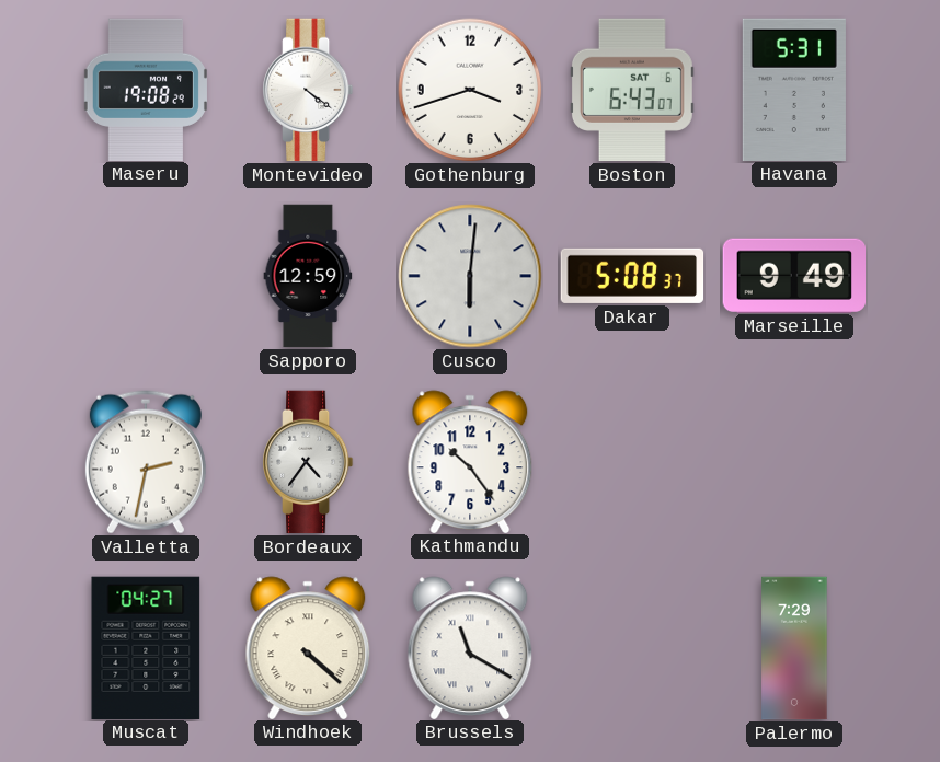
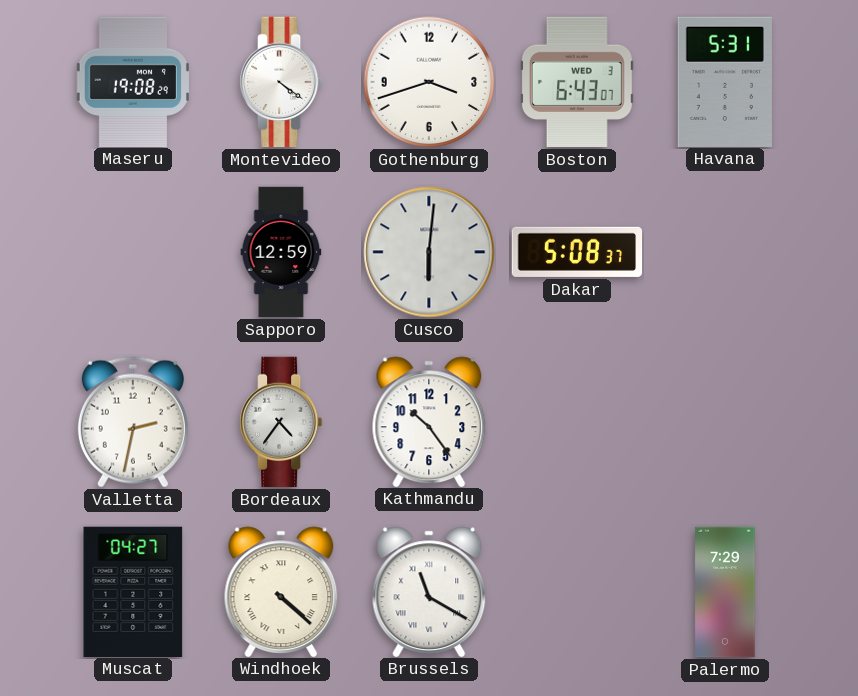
Boston date: SAT 6 -> WED 3
Marseille: 9:49 -> none
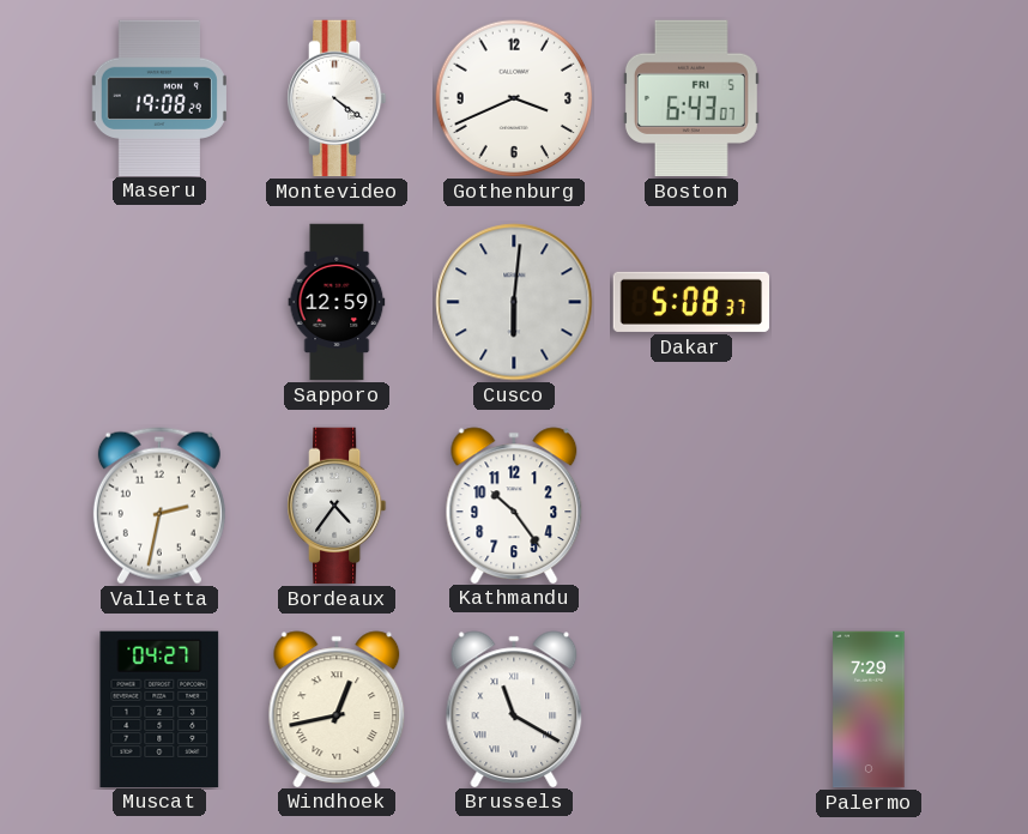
Gothenburg: 3:42 -> 3:41
Boston date: WED 3 -> FRI 5
Havana: 5:31 -> none
Windhoek: 4:22 -> 12:43
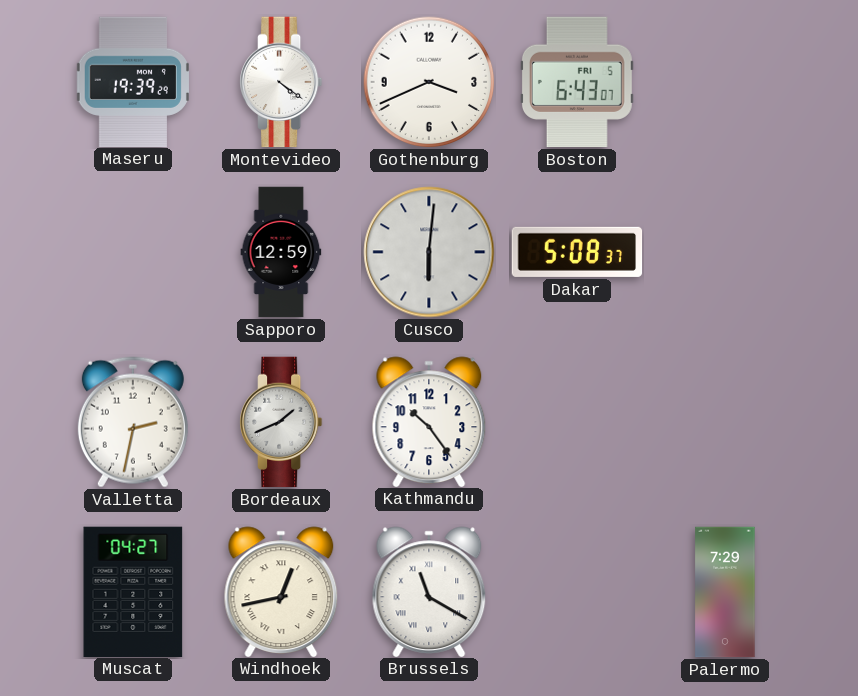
Maseru: 19:08 -> 19:39
Bordeaux: 4:36 -> 1:41
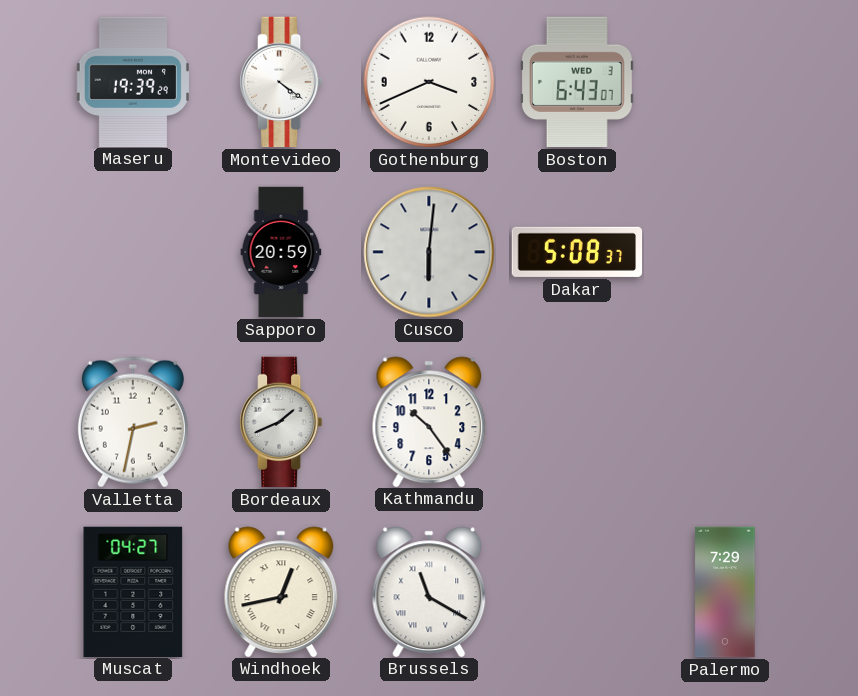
Boston date: FRI 5 -> WED 3
Sapporo: 12:59 -> 20:59
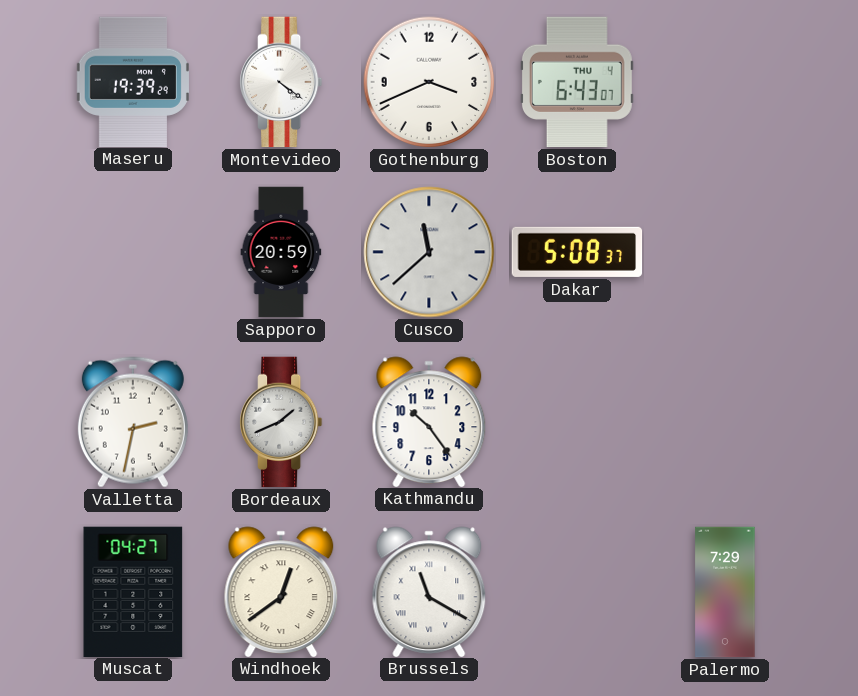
Boston date: WED 3 -> THU 4
Cusco: 6:01 -> 11:38
Windhoek: 12:43 -> 12:39
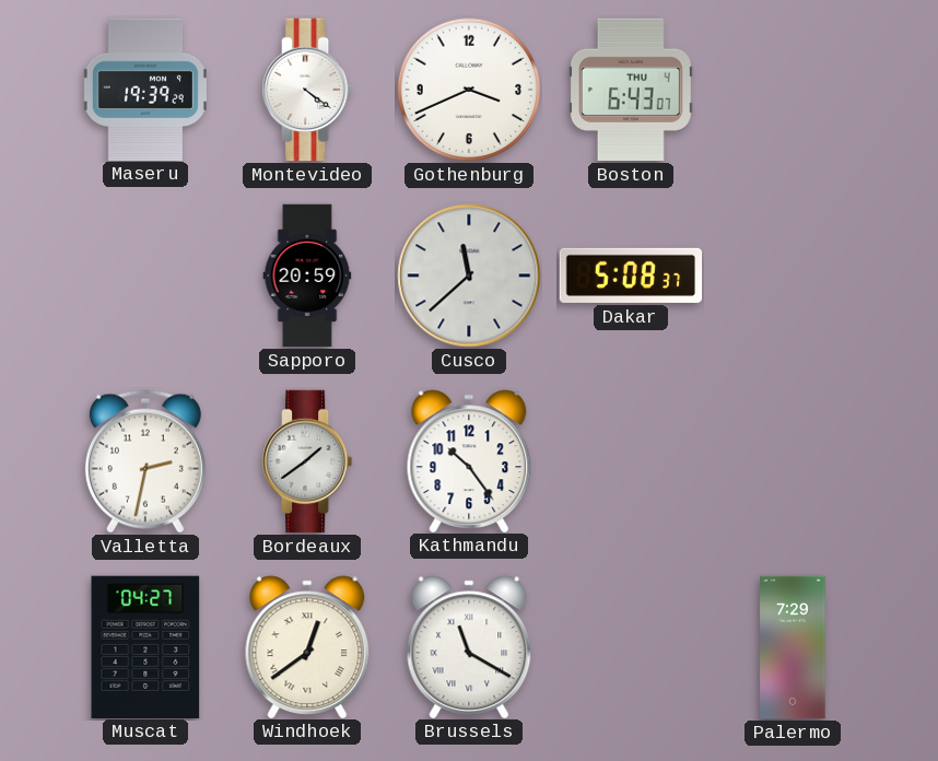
Bordeaux: 1:41 -> 1:39
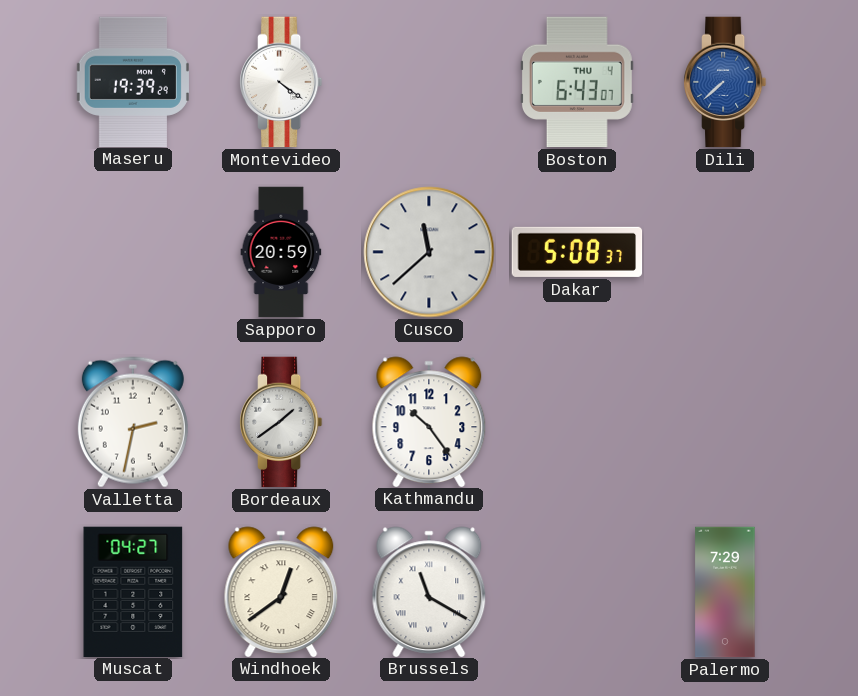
Gothenburg: 3:41 -> none
Dili: none -> 7:38
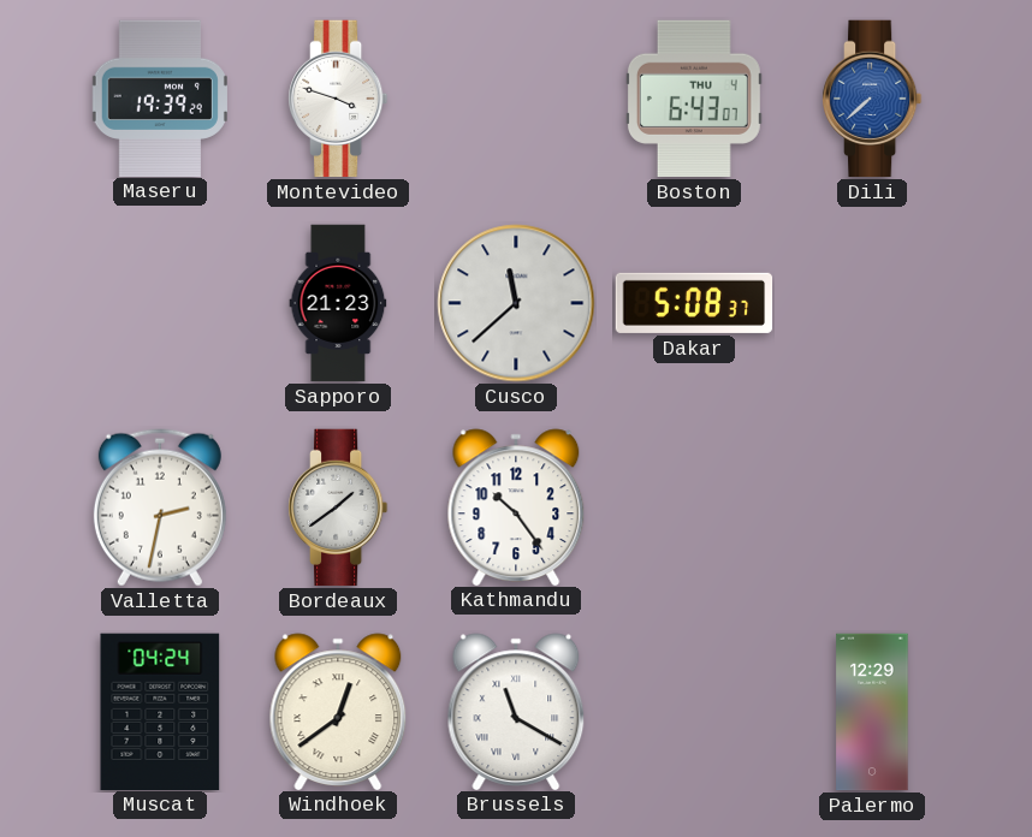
Montevideo: 4:21 -> 3:48
Sapporo: 20:59 -> 21:23
Muscat: 04:27 -> 04:24
Palermo: 7:29 -> 12:29
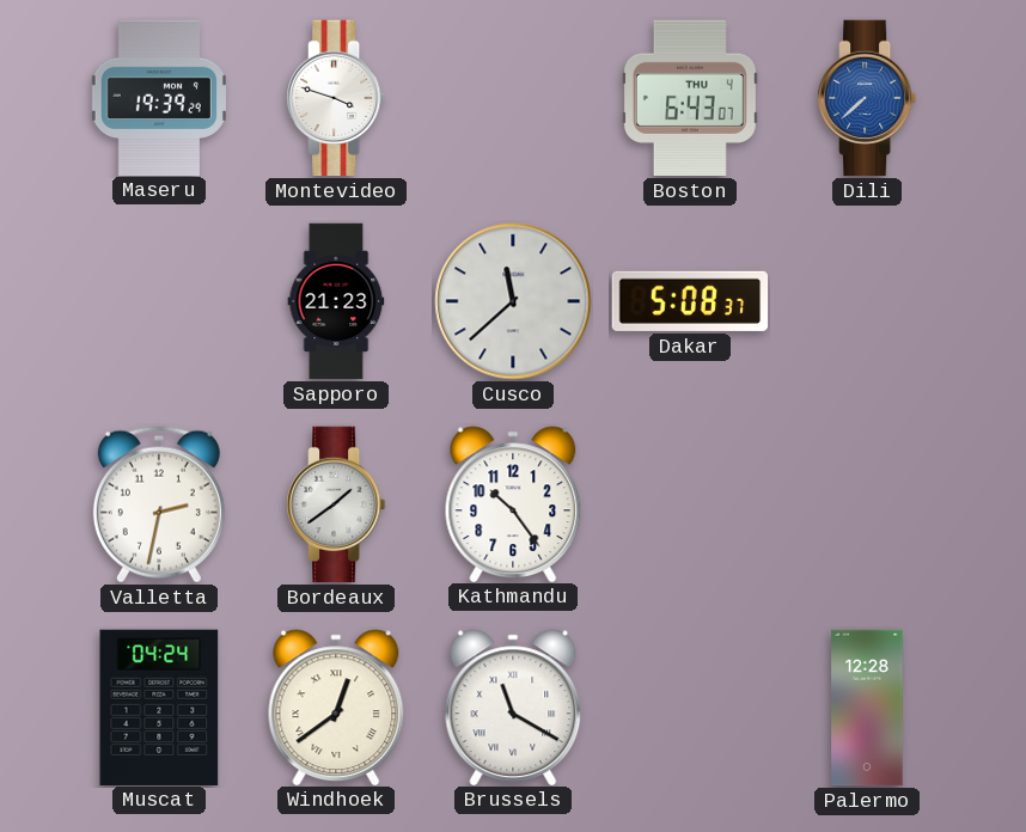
Palermo: 12:29 -> 12:28
